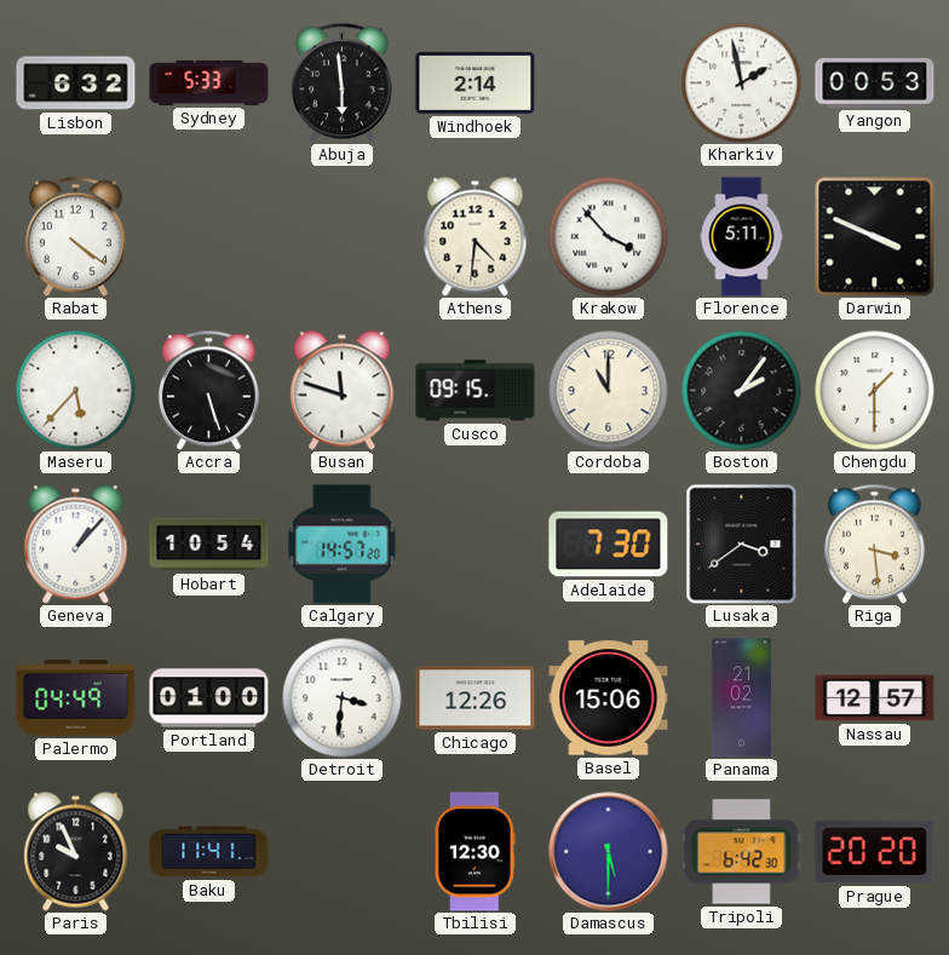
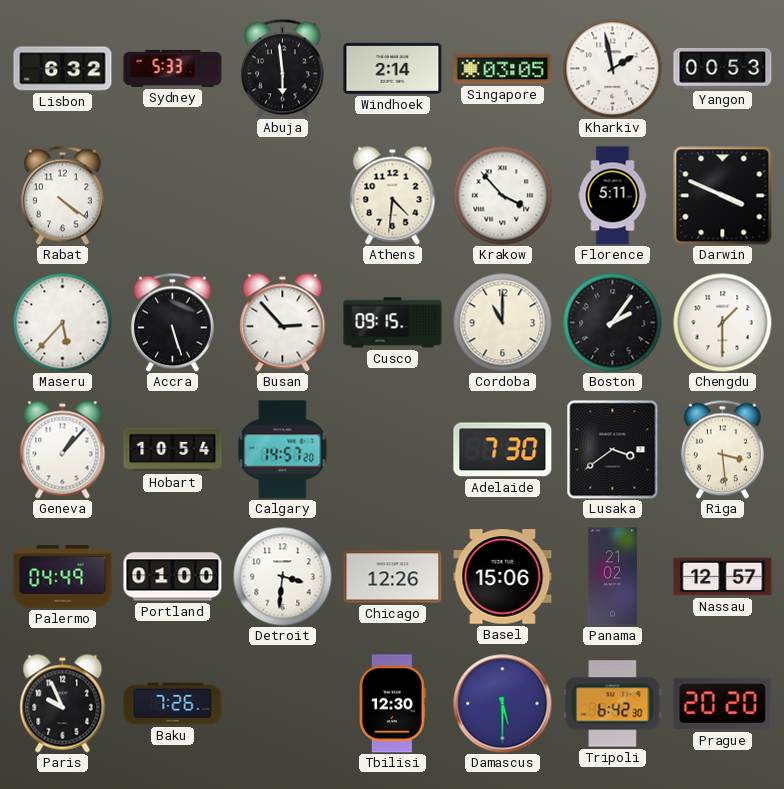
Singapore: none -> 03:05
Busan: 11:48 -> 2:53
Baku: 11:41 -> 7:26
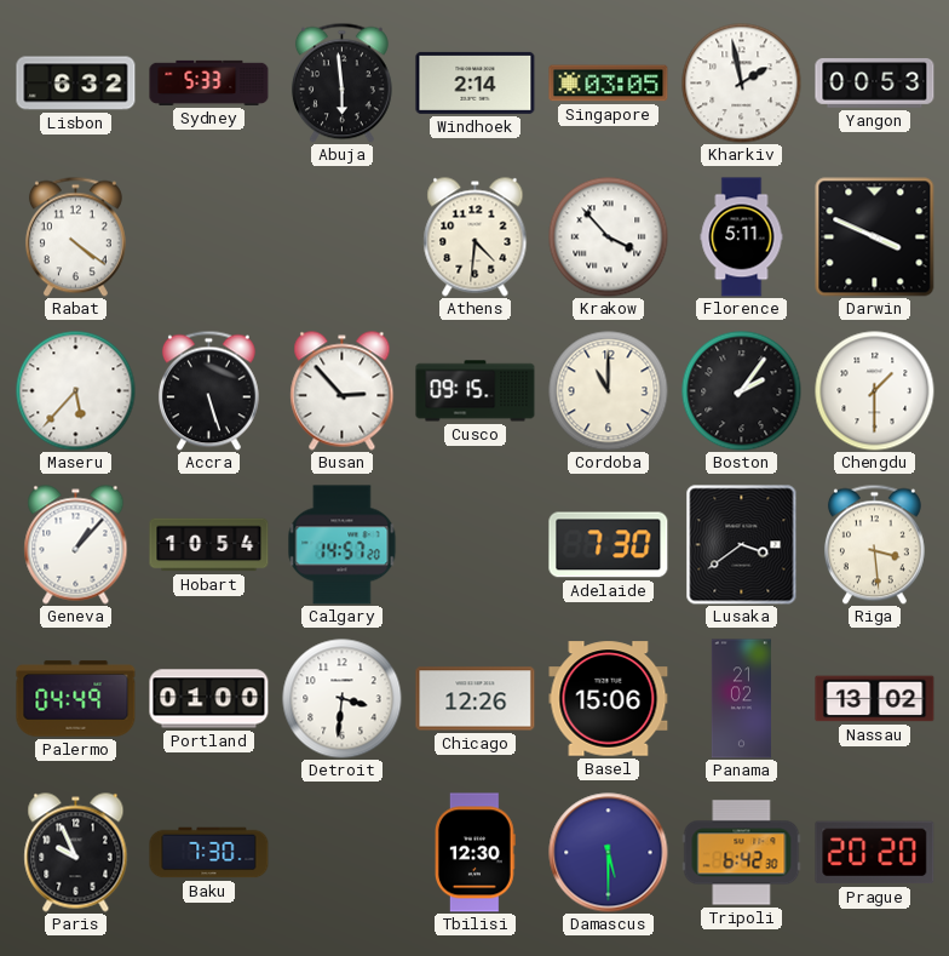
Nassau: 12:57 -> 13:02
Baku: 7:26 -> 7:30
